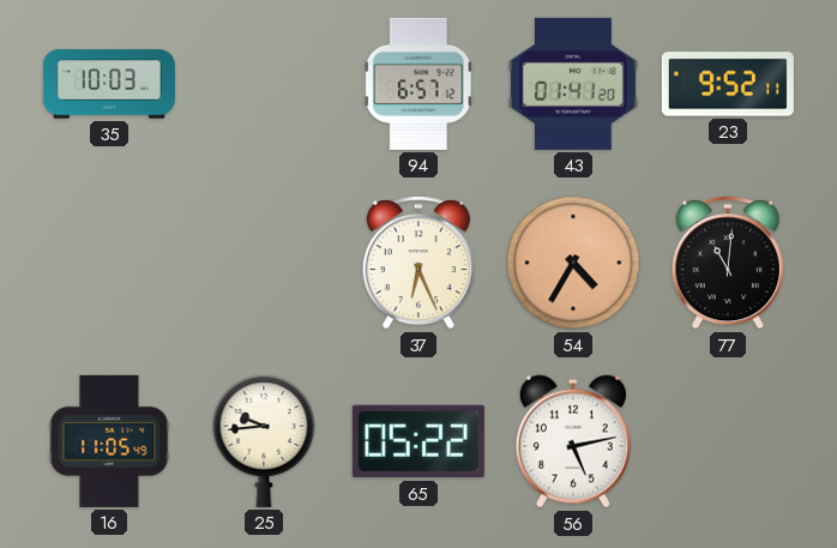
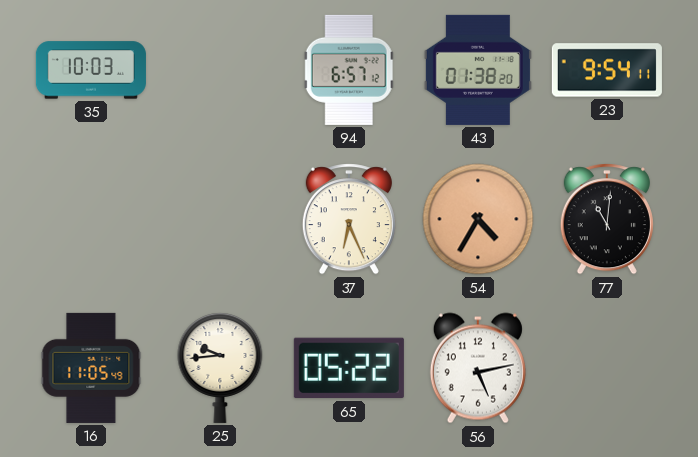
43: 01:41 -> 01:38
23: 9:52 -> 9:54
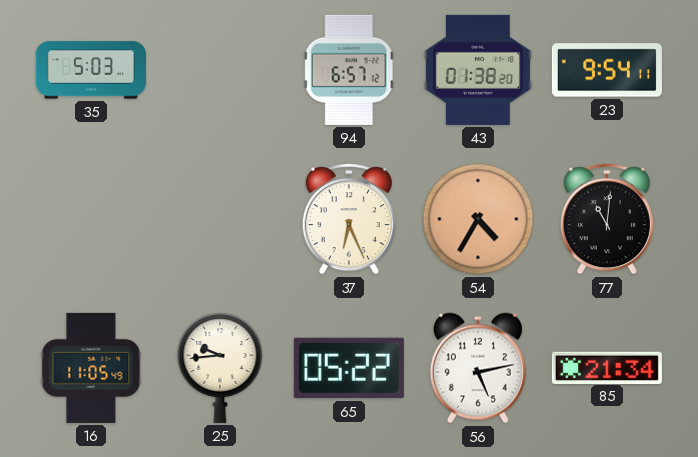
35: 10:03 -> 5:03
85: none -> 21:34
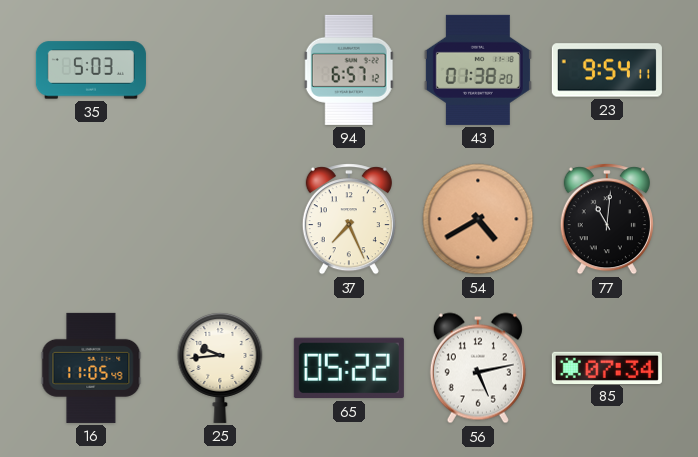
37: 6:26 -> 7:26
54: 4:35 -> 4:40
85: 21:34 -> 07:34
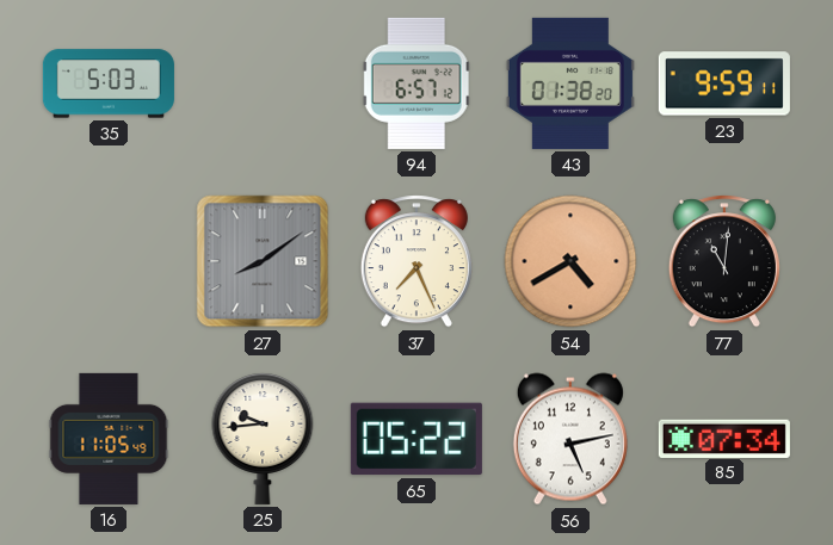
23: 9:54 -> 9:59
27: none -> 8:09
